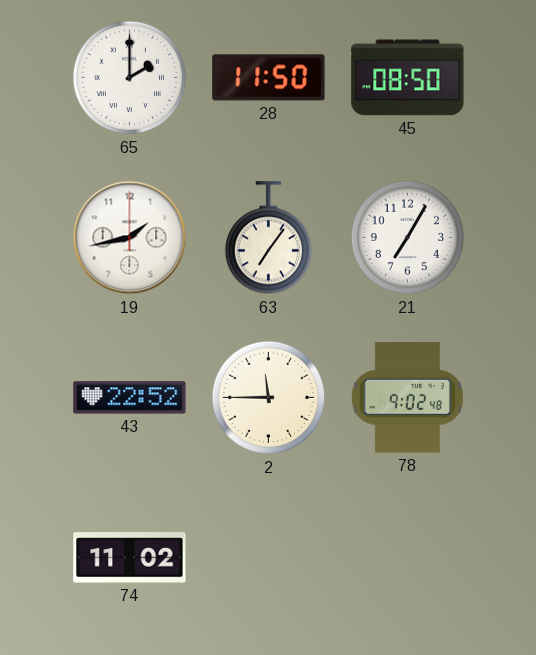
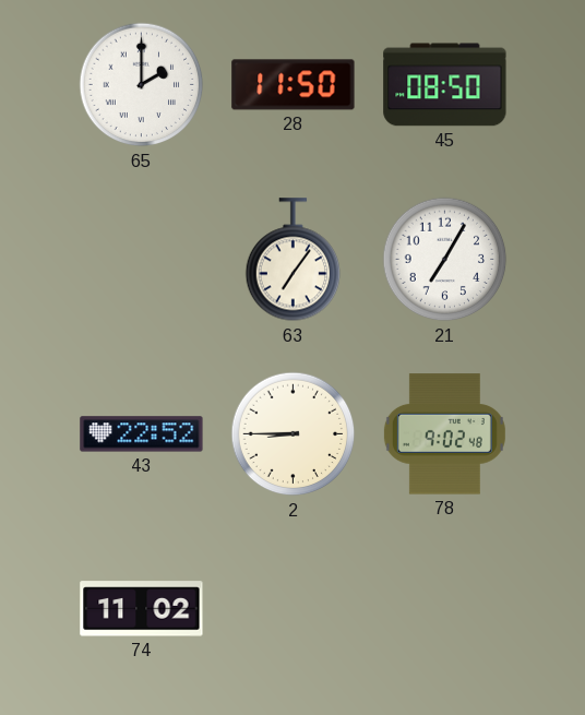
19: 1:43 -> none
2: 11:45 -> 8:45
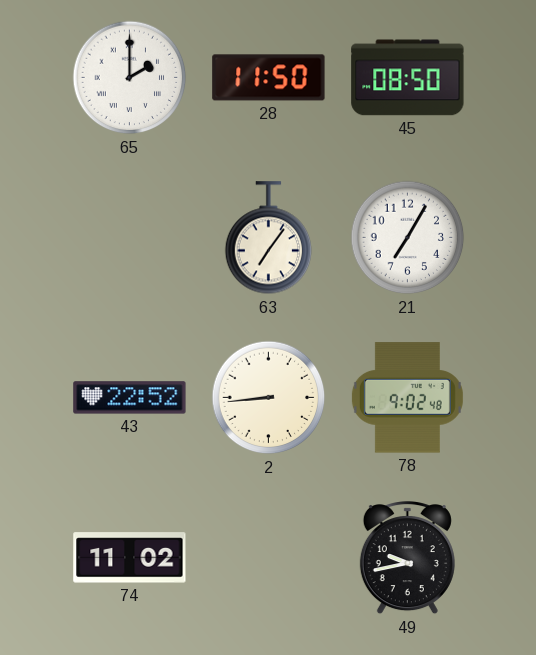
2: 8:45 -> 8:44
49: none -> 9:43
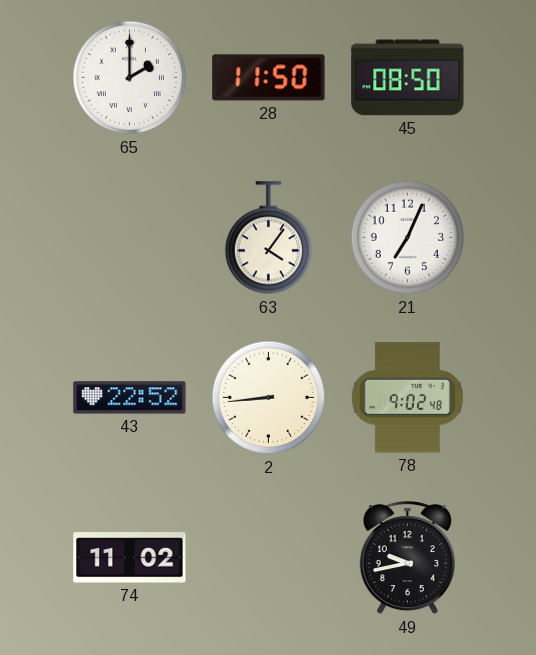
63: 7:06 -> 4:06
21: 7:05 -> 7:04
